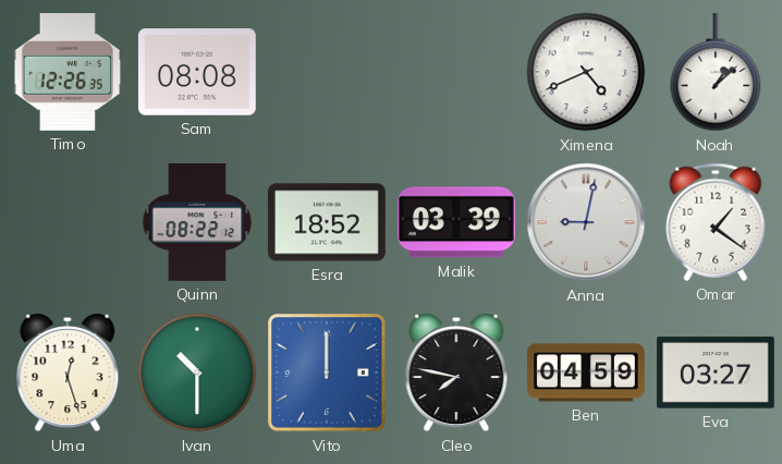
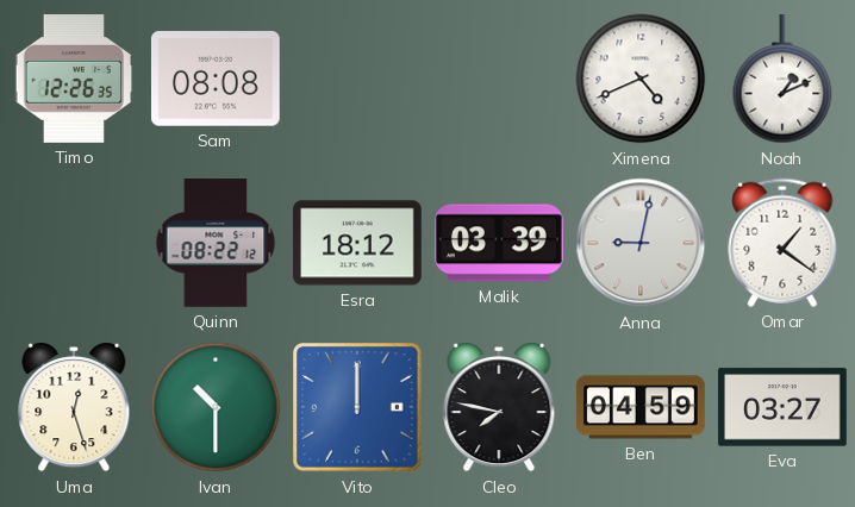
Noah: 1:08 -> 1:11
Esra: 18:52 -> 18:12
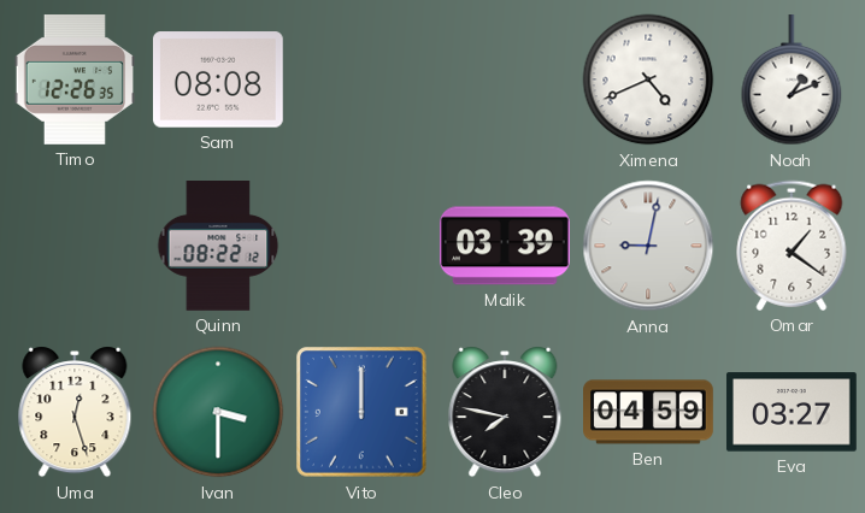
Esra: 18:12 -> none
Ivan: 10:30 -> 3:30
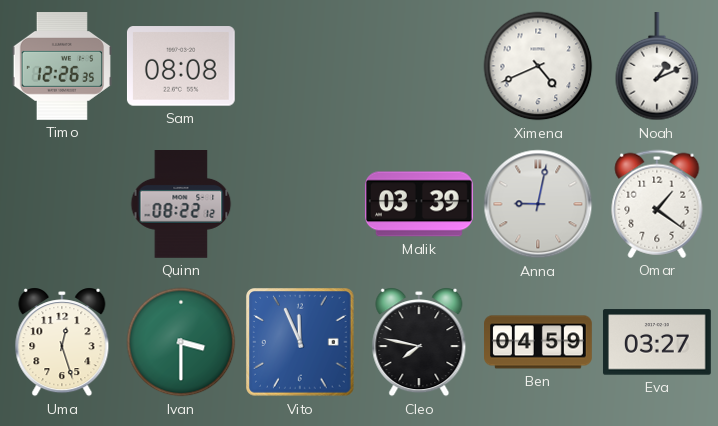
Vito: 12:00 -> 11:56
